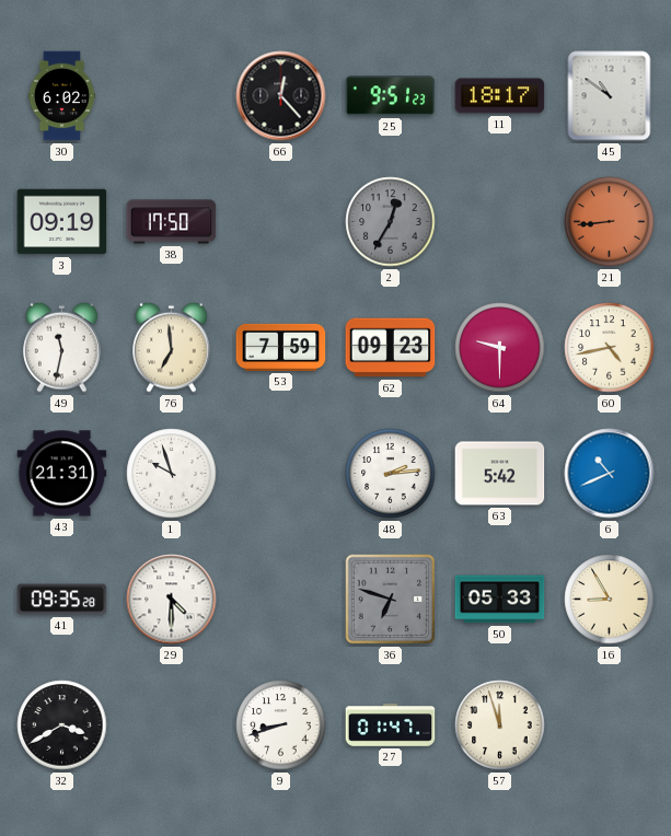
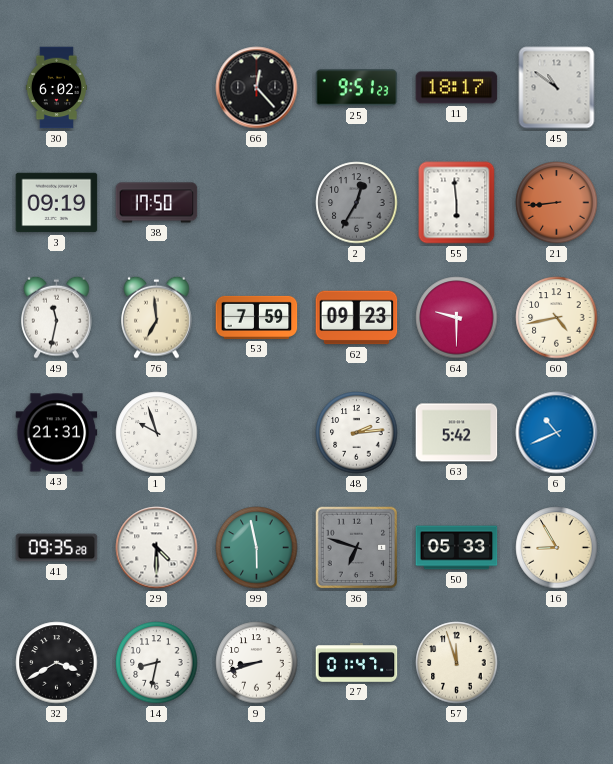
55: none -> 5:59
99: none -> 5:58
14: none -> 8:32
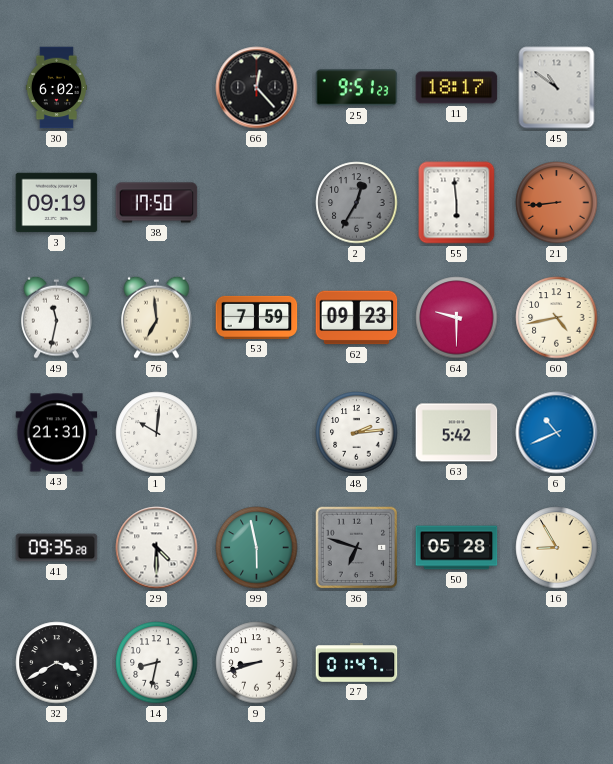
1: 9:57 -> 10:01
50: 05:33 -> 05:28
57: 11:57 -> none
